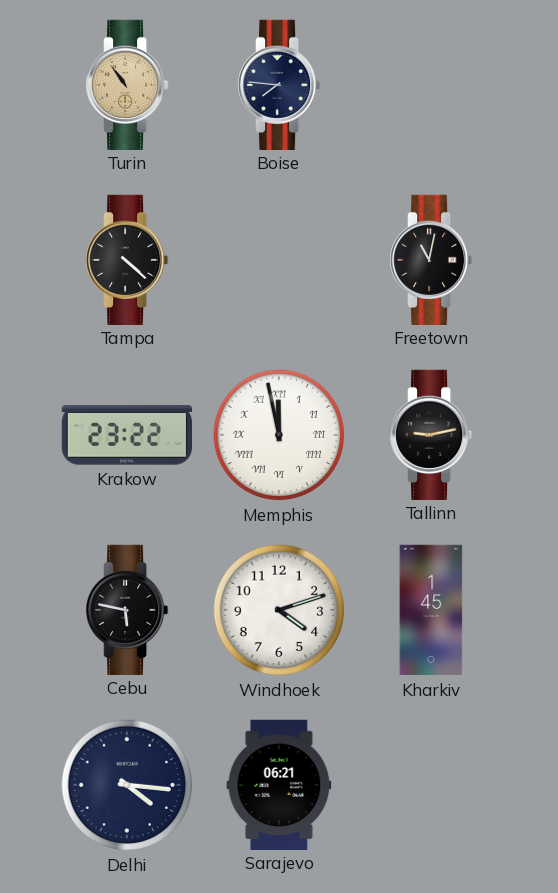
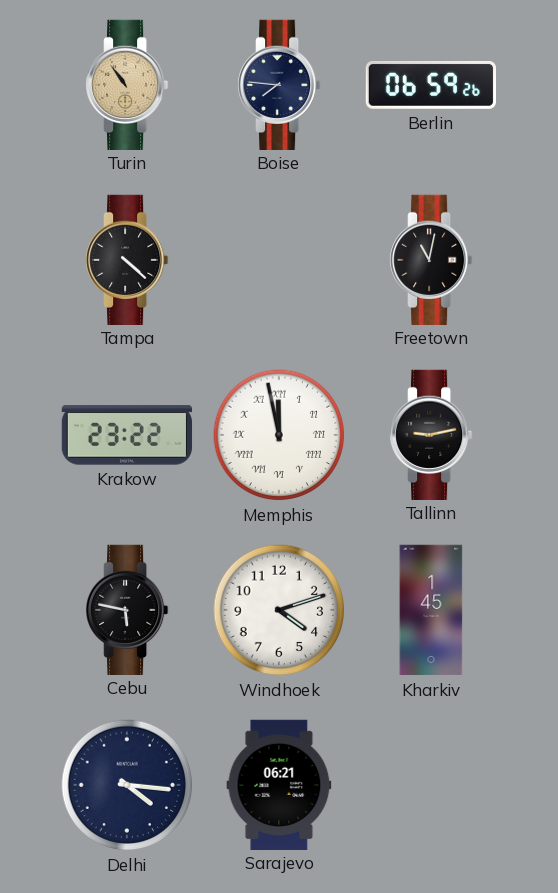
Berlin: none -> 06:59
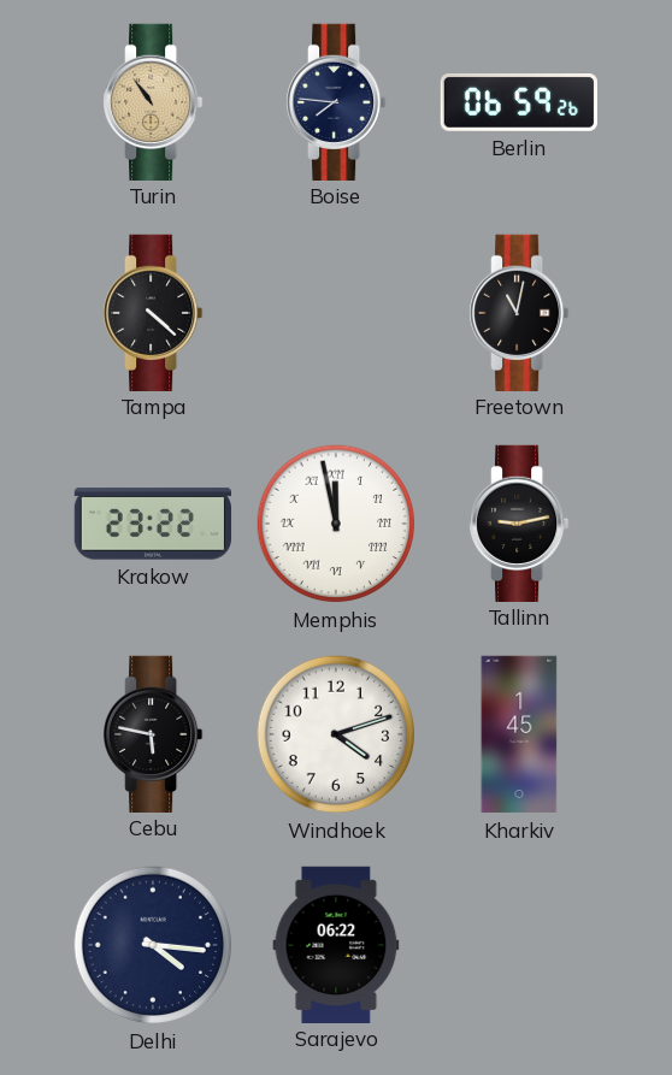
Sarajevo: 06:21 -> 06:22
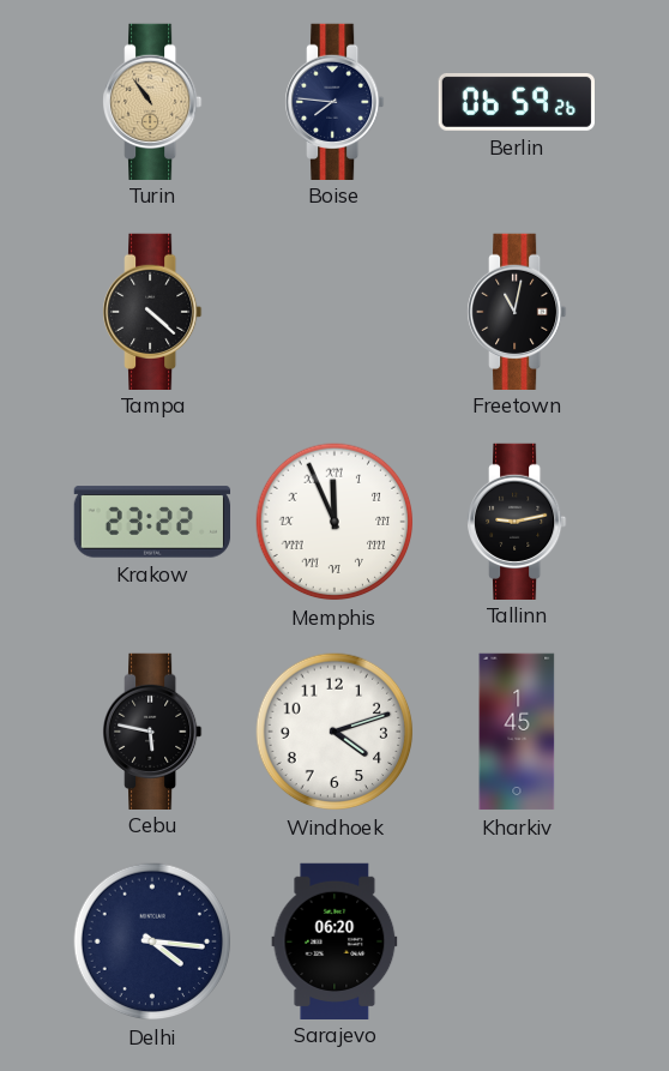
Memphis: 11:58 -> 11:56
Sarajevo: 06:22 -> 06:20
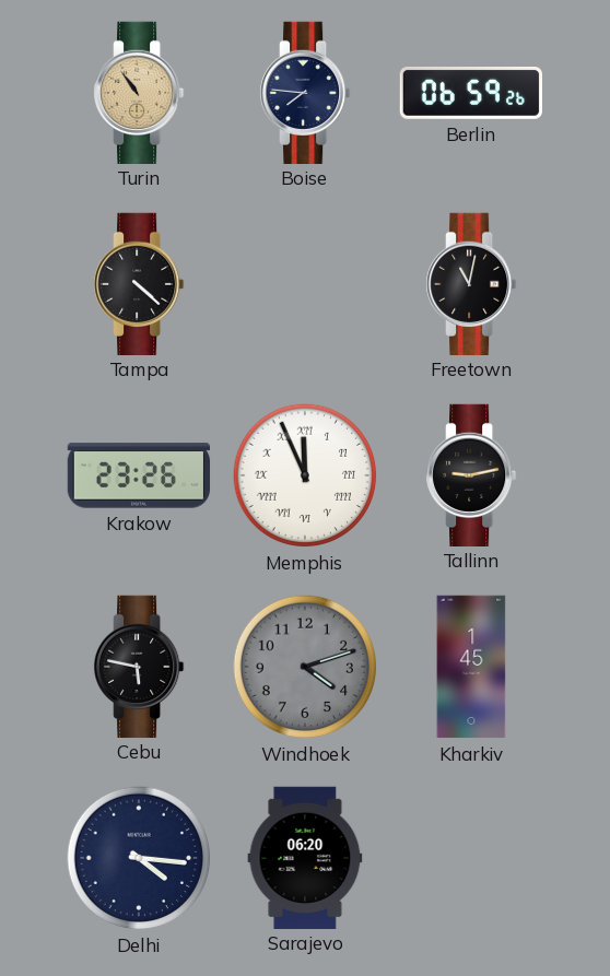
Krakow: 23:22 -> 23:26
Windhoek dial: white -> grey
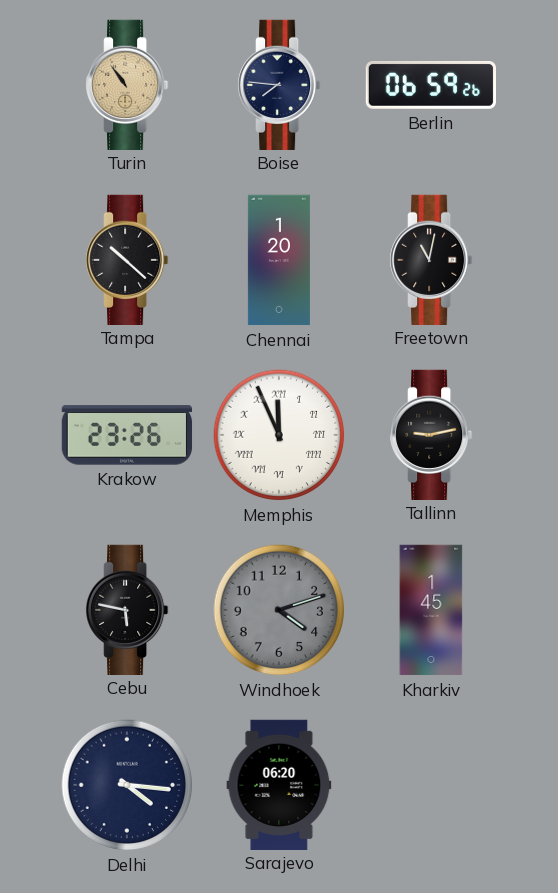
Tampa: 4:22 -> 10:22
Chennai: none -> 1:20
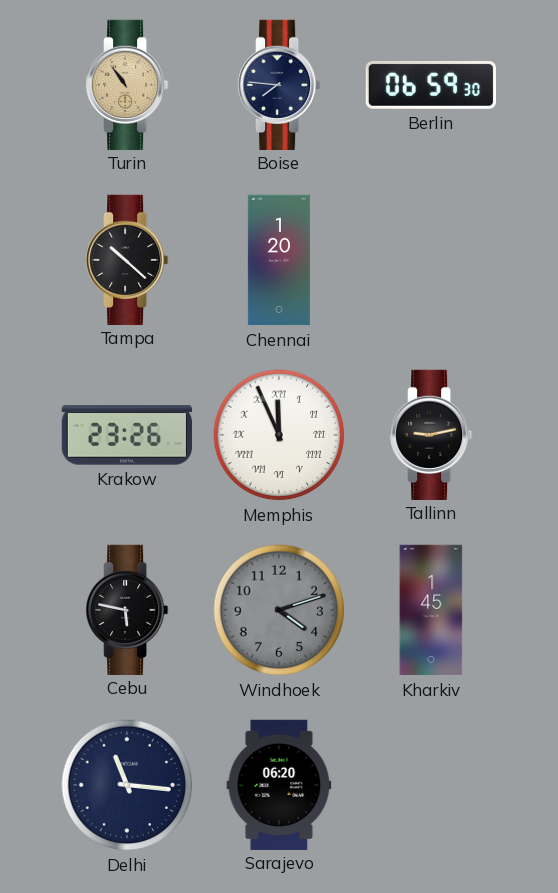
Berlin: 06:59:26 -> 06:59:30
Freetown: 11:02 -> none
Delhi: 4:16 -> 11:16
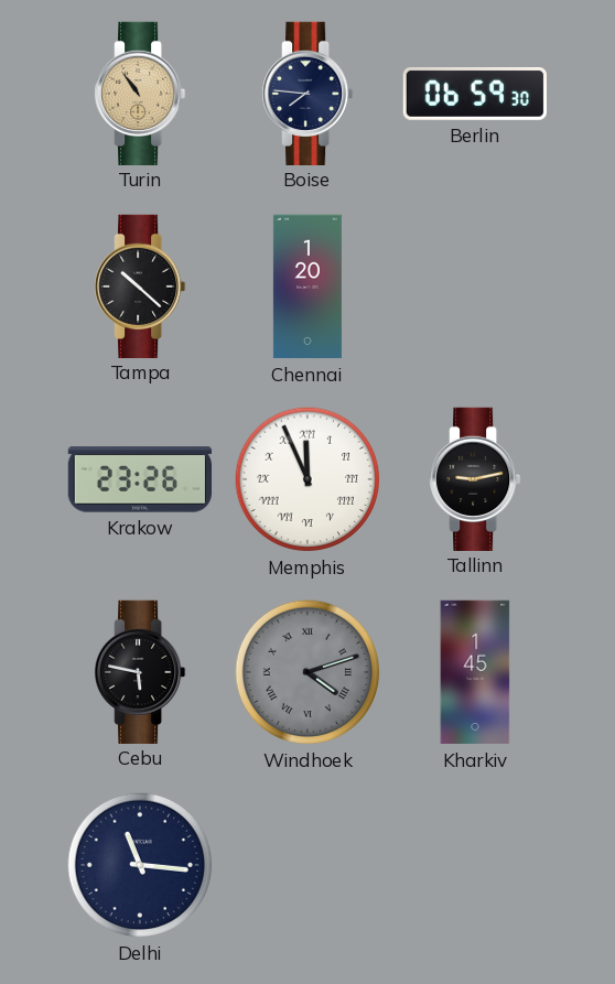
Windhoek numerals: Arabic -> Roman
Sarajevo: 06:20 -> none
